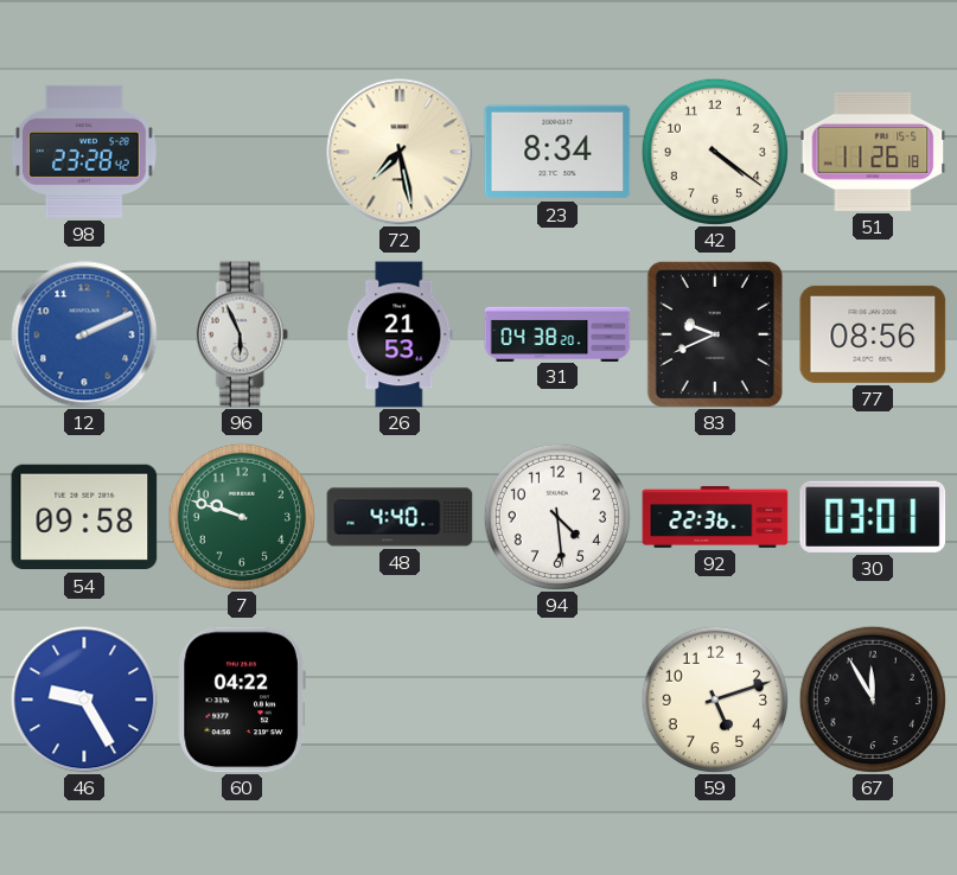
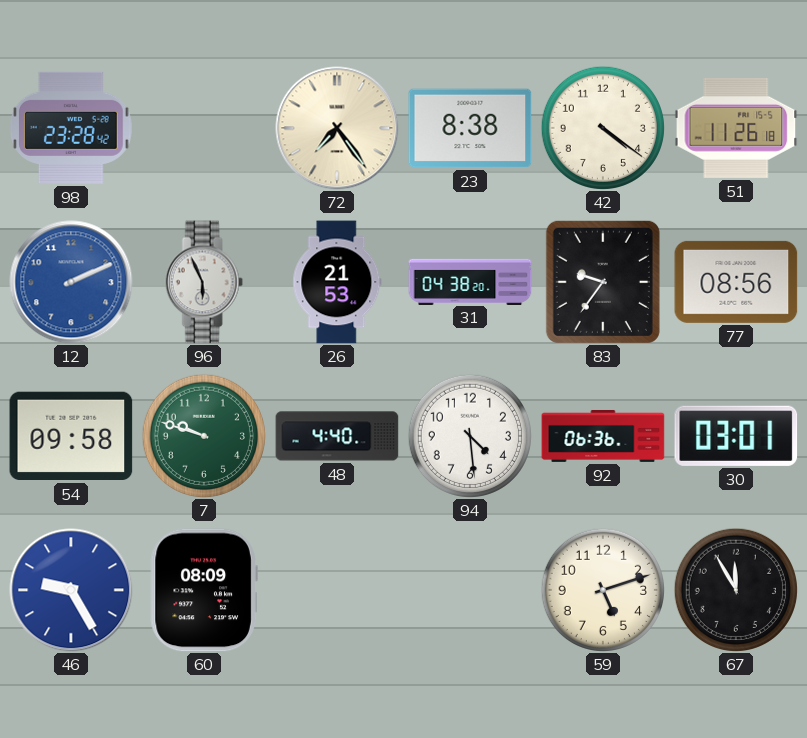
72: 7:28 -> 7:24
23: 8:34 -> 8:38
83: 9:41 -> 9:36
92: 22:36 -> 06:36
60: 04:22 -> 08:09
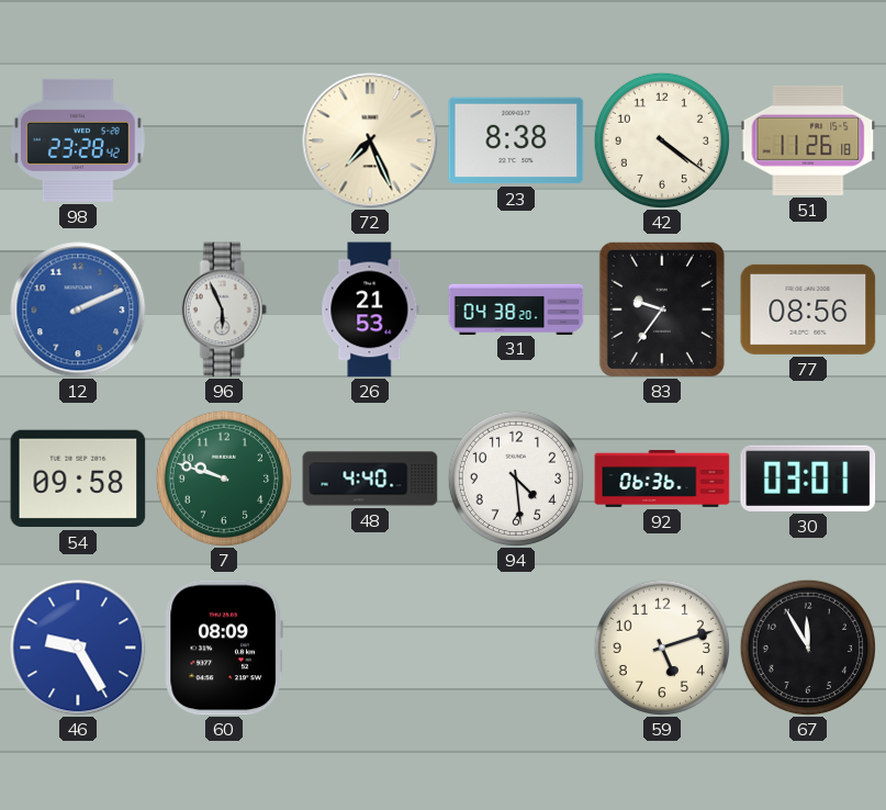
72: 7:24 -> 7:26
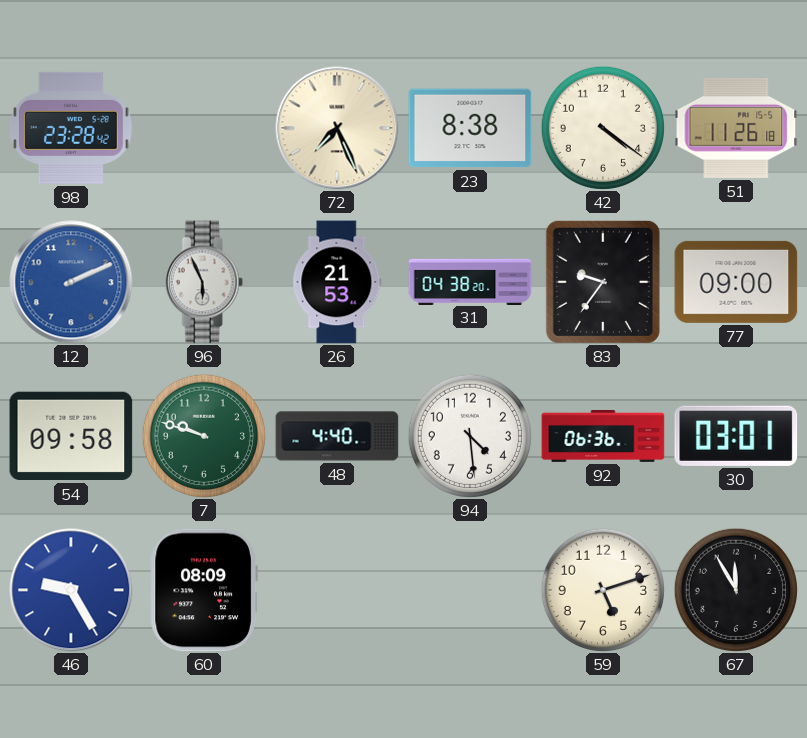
77: 08:56 -> 09:00
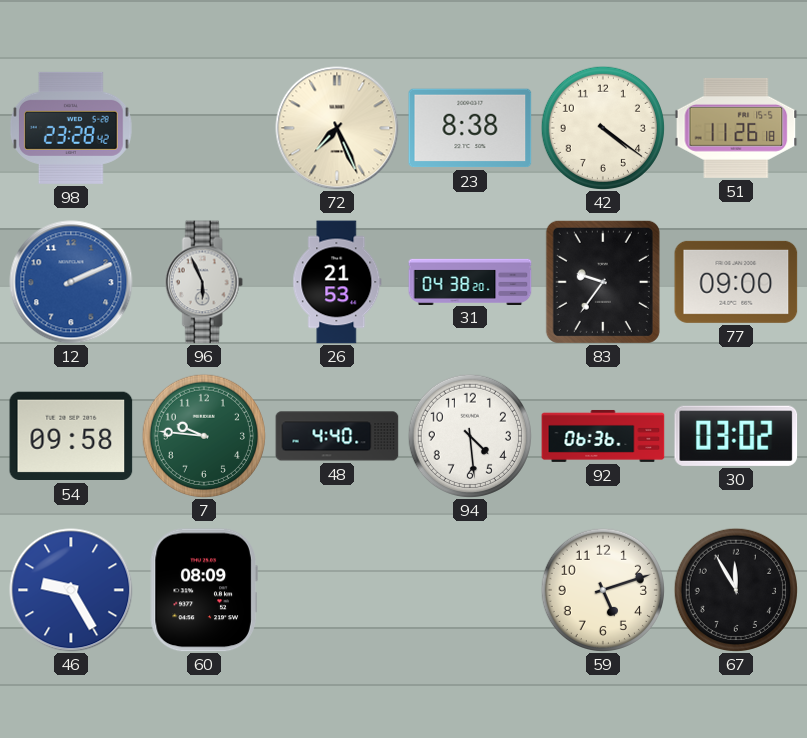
7: 9:48 -> 9:46
30: 03:01 -> 03:02
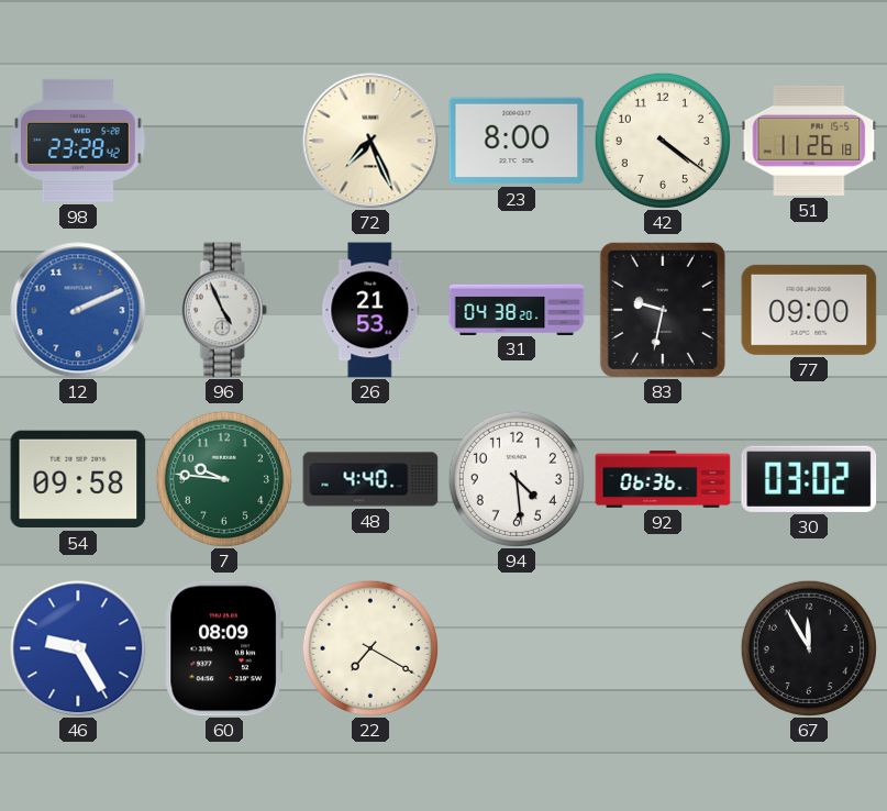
23: 8:38 -> 8:00
96: 5:56 -> 4:56
83: 9:36 -> 9:32
22: none -> 7:20
59: 5:12 -> none
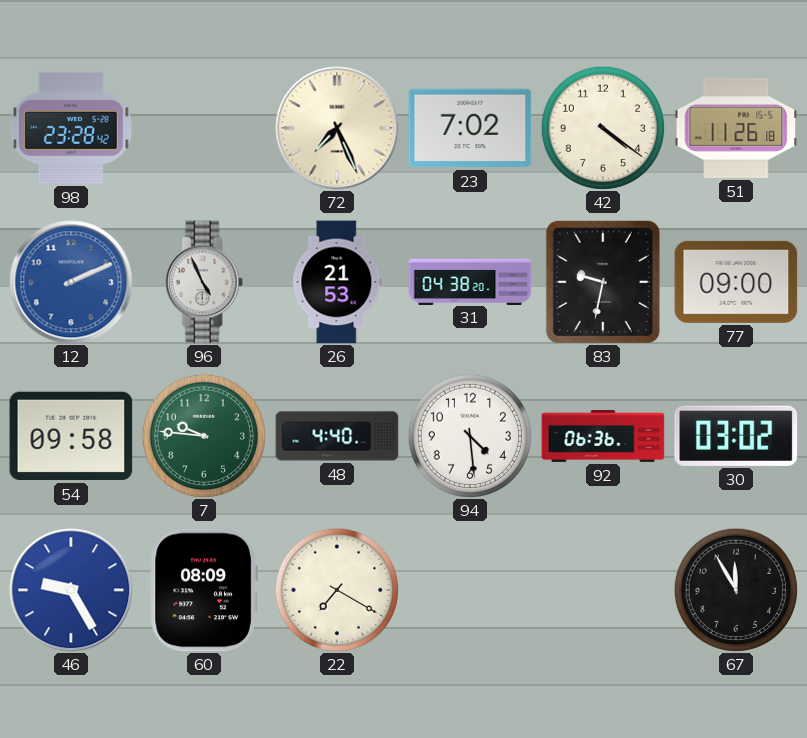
23: 8:00 -> 7:02
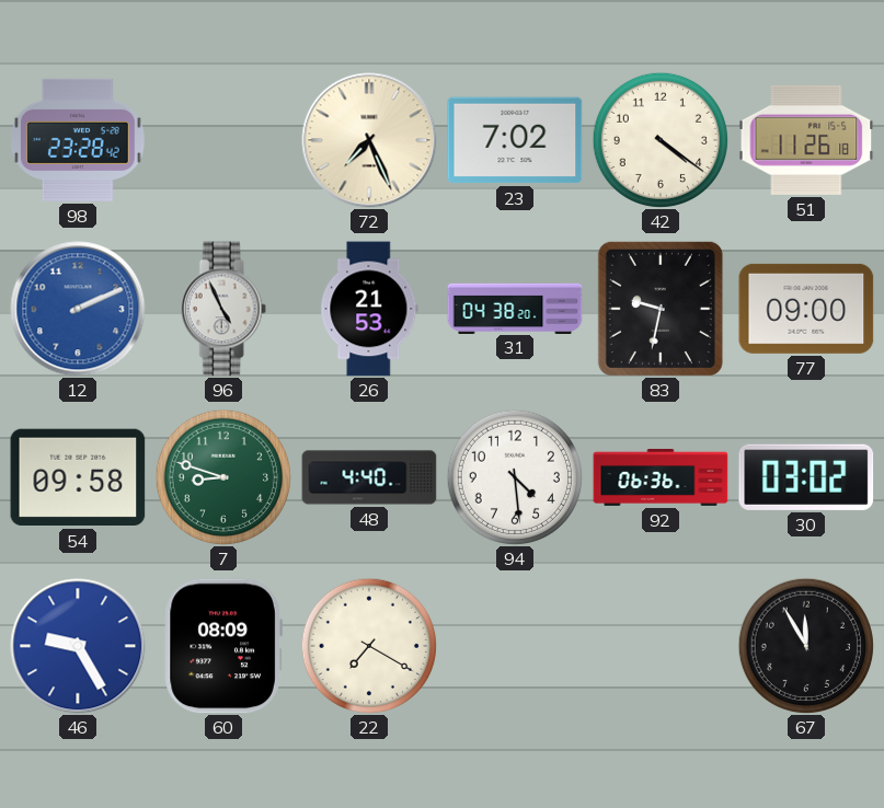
7: 9:46 -> 8:48
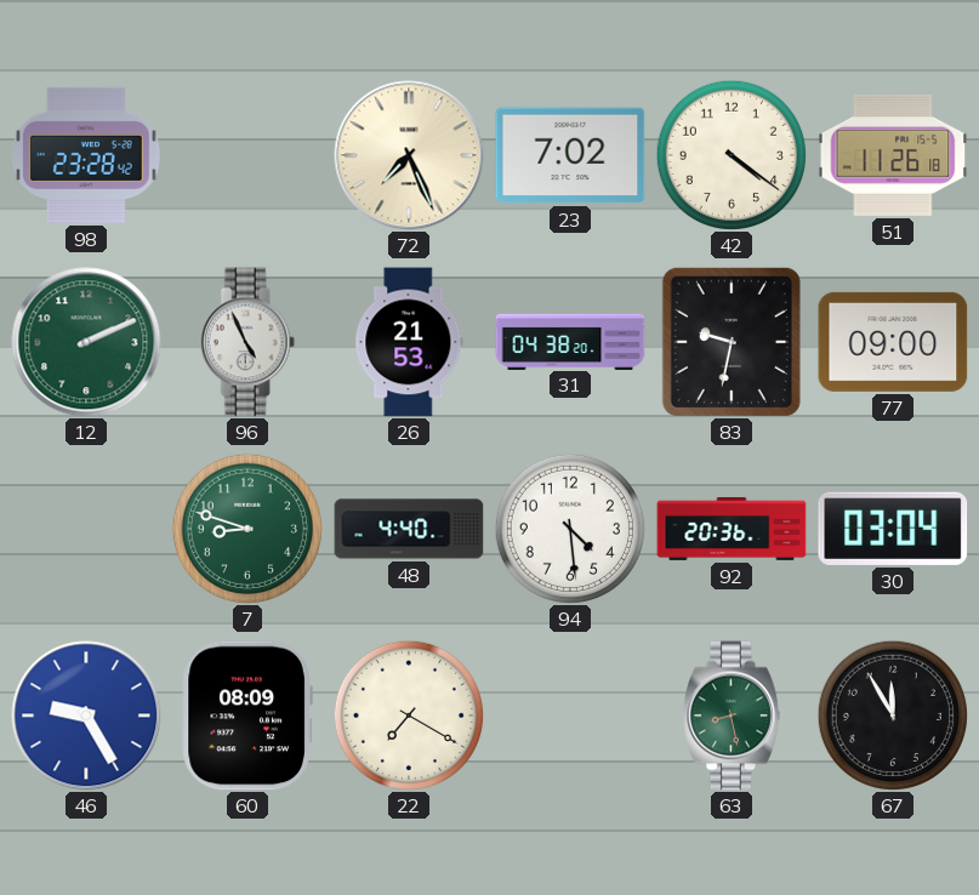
12 dial: blue -> green
54: 09:58 -> none
92: 06:36 -> 20:36
30: 03:02 -> 03:04
63: none -> 8:28
